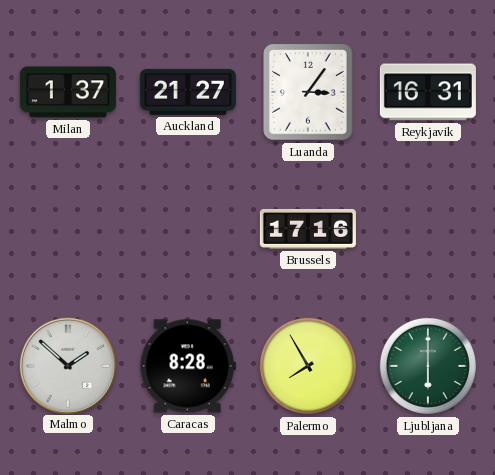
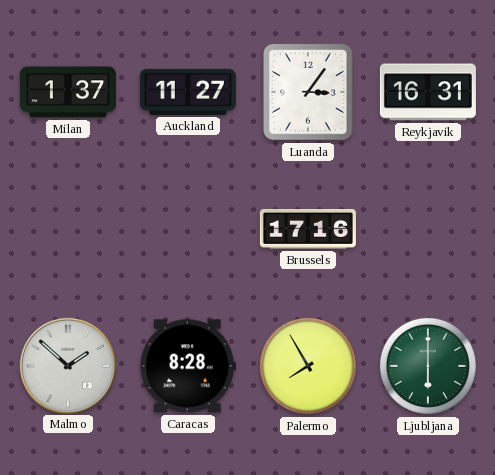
Auckland: 21:27 -> 11:27
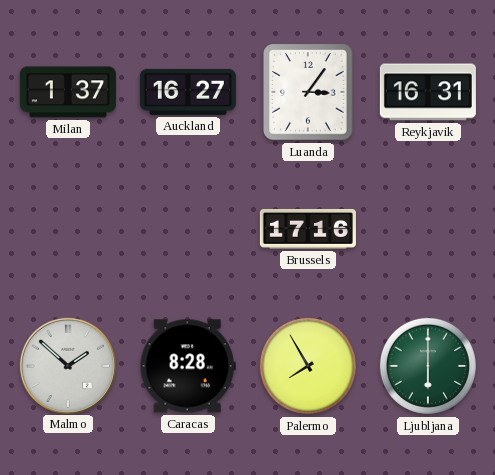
Auckland: 11:27 -> 16:27
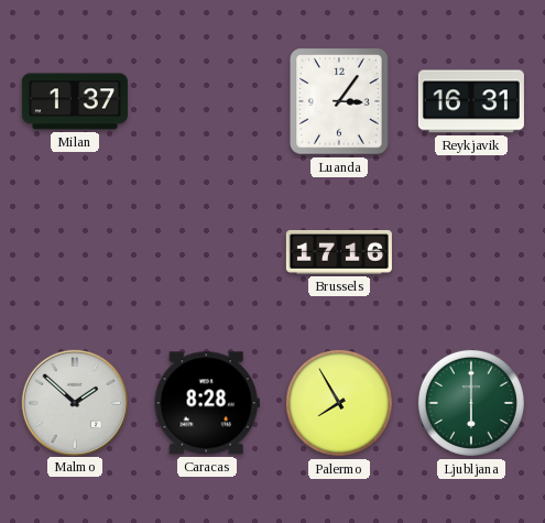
Auckland: 16:27 -> none
